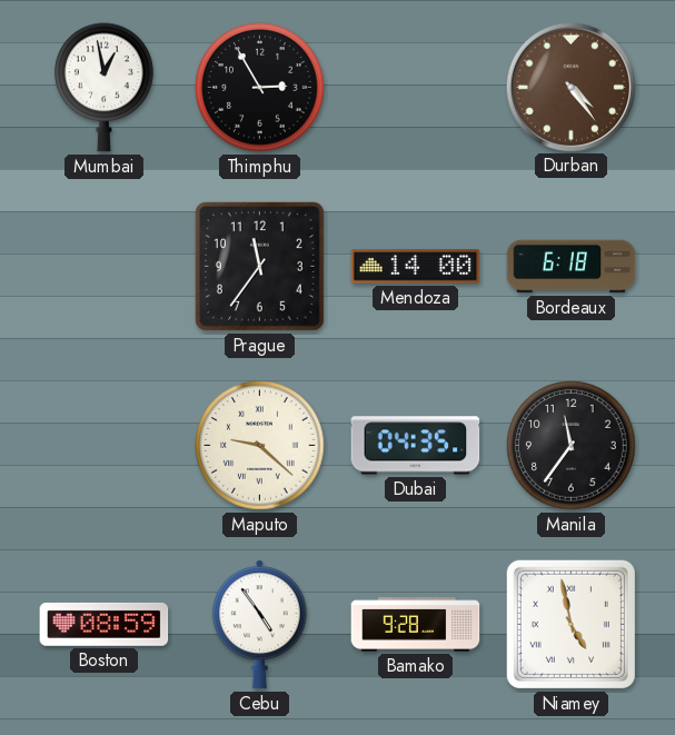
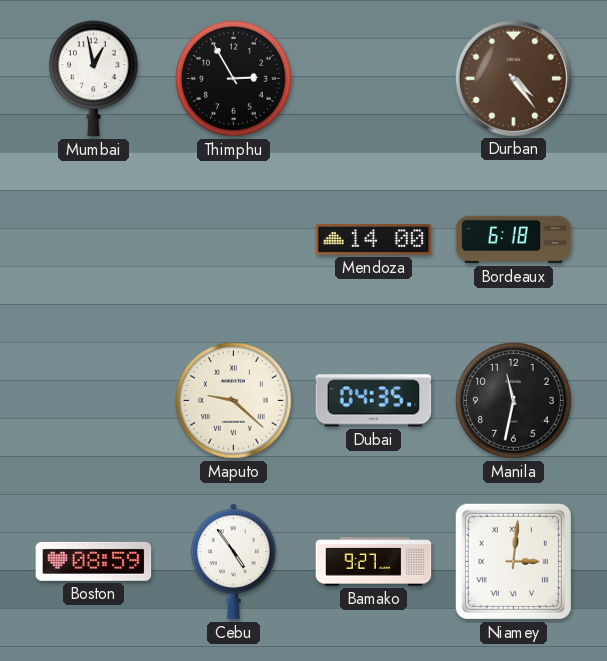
Prague: 11:36 -> none
Manila: 11:36 -> 11:32
Bamako: 9:28 -> 9:27
Niamey: 4:58 -> 3:01
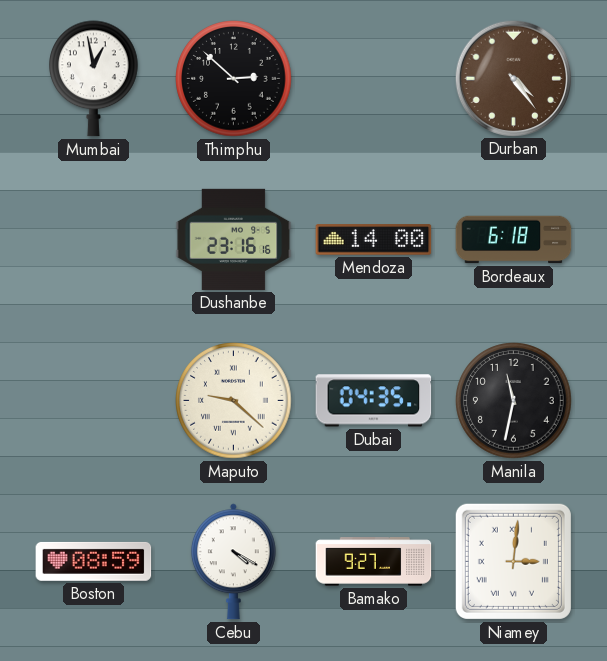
Thimphu: 2:55 -> 2:52
Dushanbe: none -> 23:16
Cebu: 4:54 -> 4:20
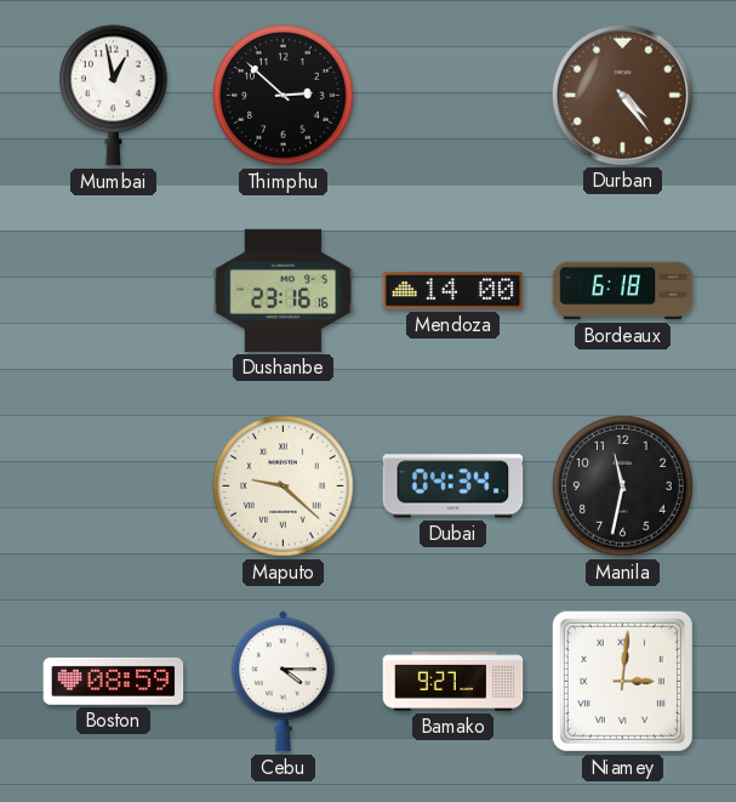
Dubai: 04:35 -> 04:34
Cebu: 4:20 -> 4:15
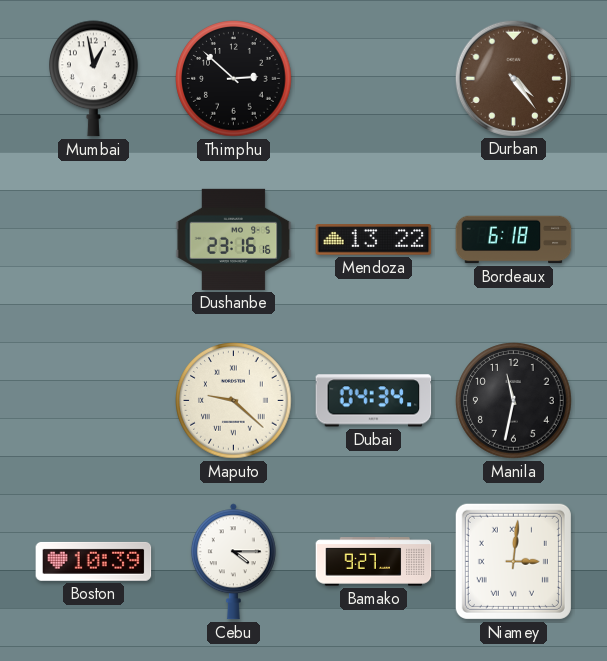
Mendoza: 14:00 -> 13:22
Boston: 08:59 -> 10:39
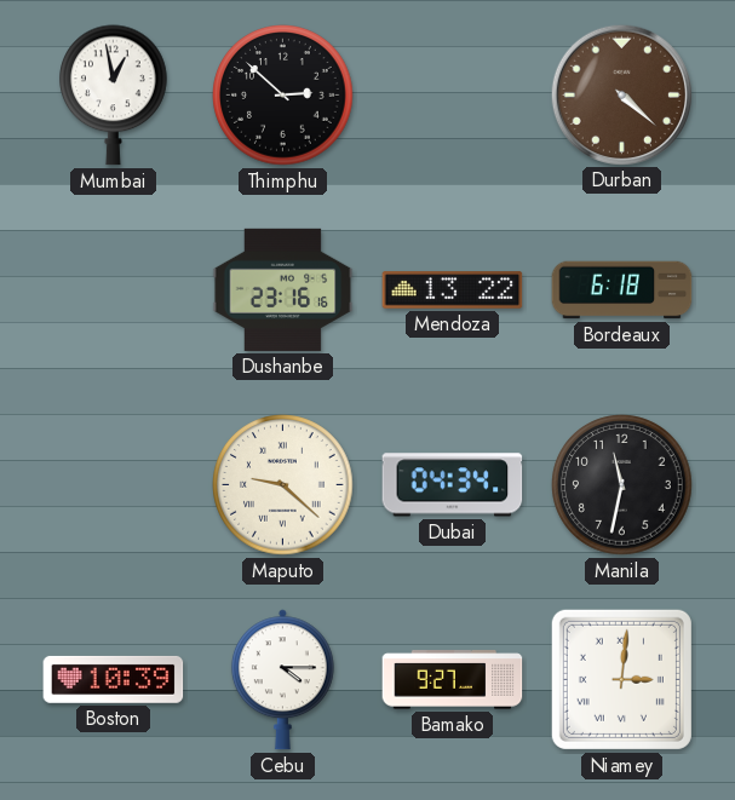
Durban: 4:24 -> 4:22
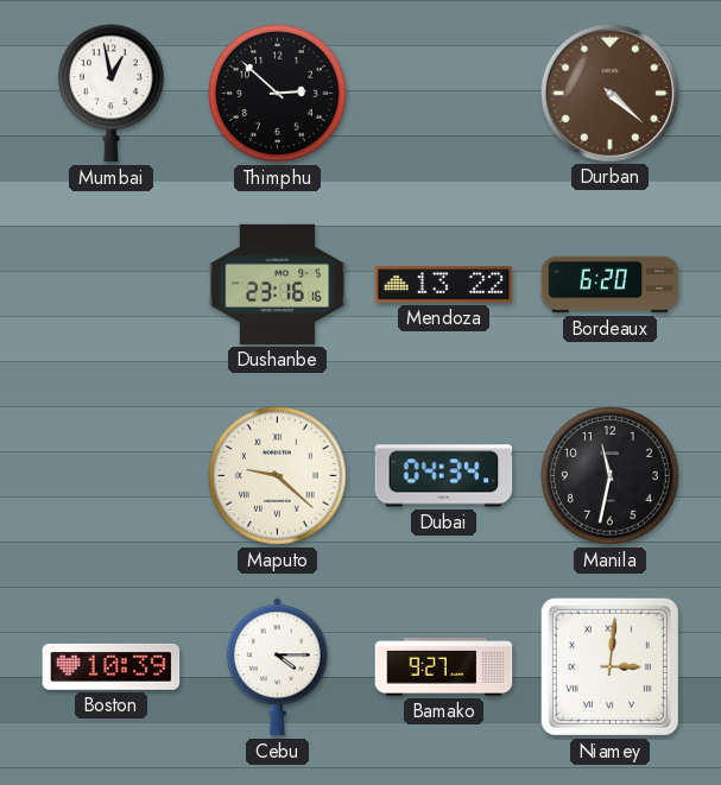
Bordeaux: 6:18 -> 6:20
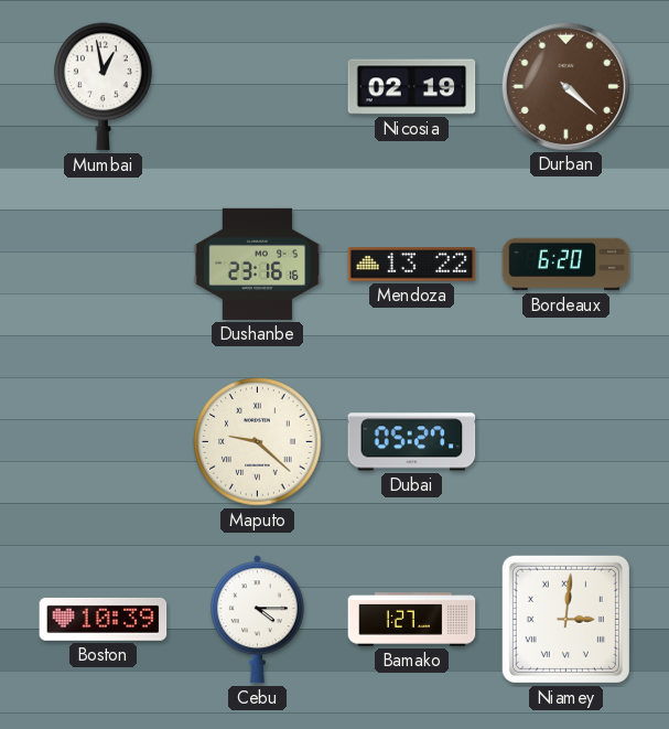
Thimphu: 2:52 -> none
Nicosia: none -> 02:19
Dubai: 04:34 -> 05:27
Manila: 11:32 -> none
Bamako: 9:27 -> 1:27
